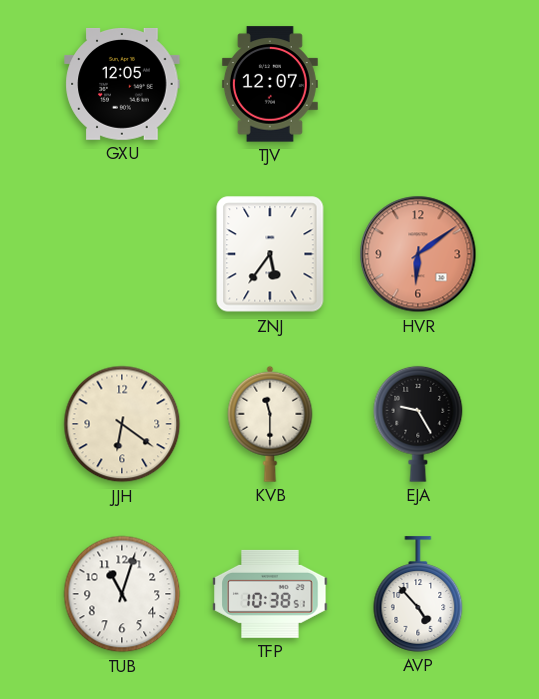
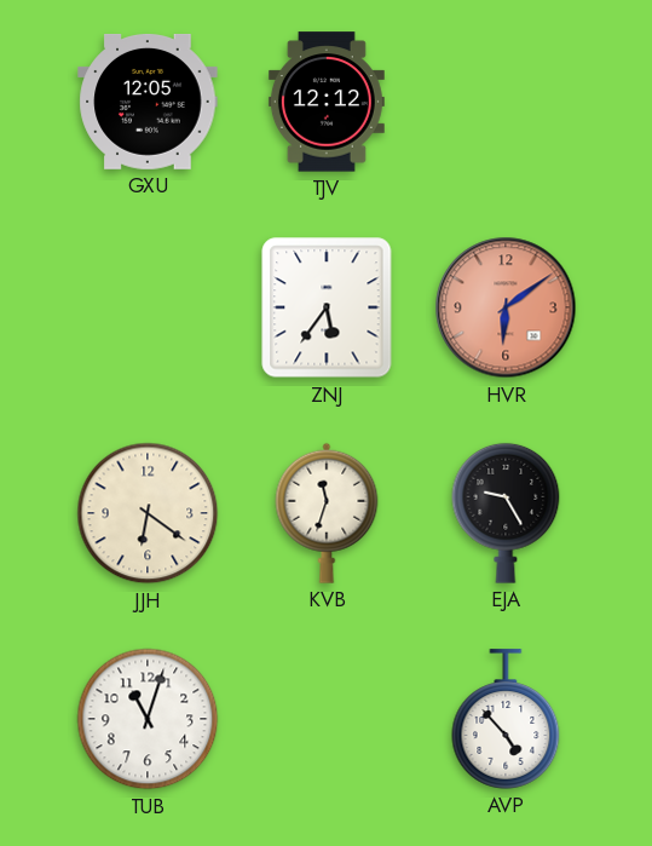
TJV: 12:07 -> 12:12
KVB: 11:30 -> 11:33
TFP: 10:38 -> none
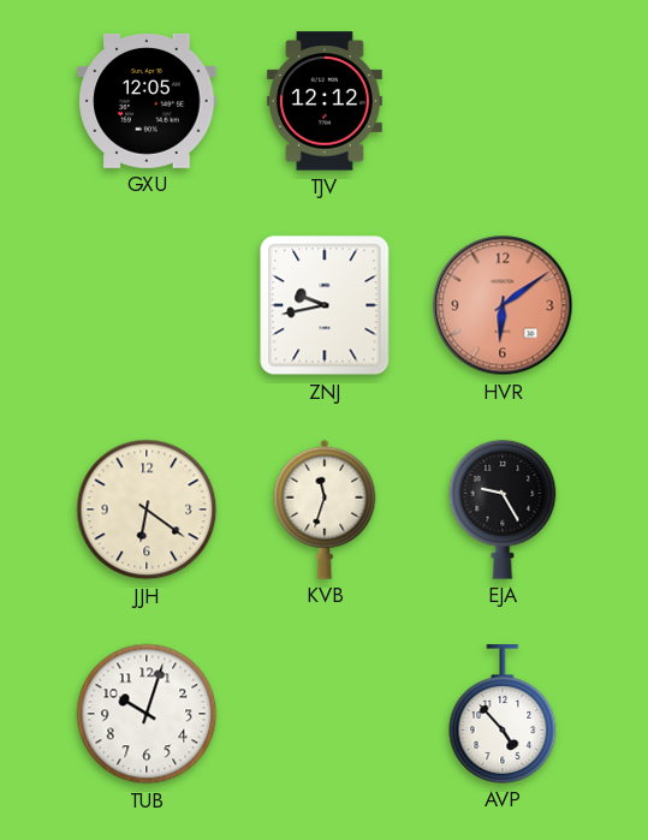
ZNJ: 5:36 -> 9:43
TUB: 11:03 -> 10:03
